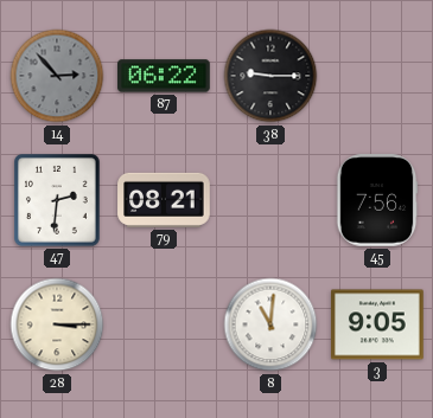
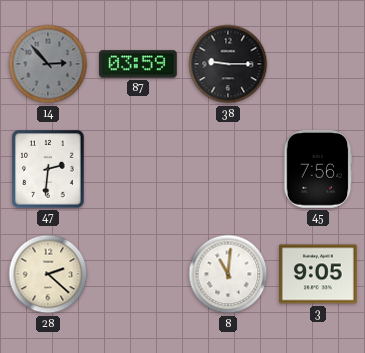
87: 06:22 -> 03:59
79: 08:21 -> none
28: 3:15 -> 2:22
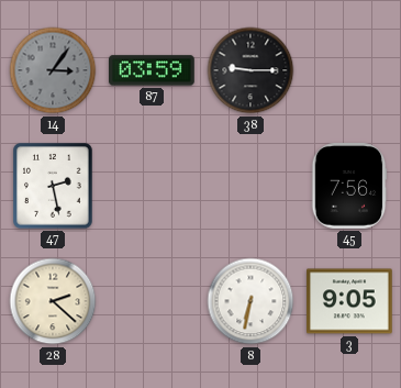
14: 2:53 -> 3:06
47: 2:31 -> 2:28
8: 11:01 -> 6:32
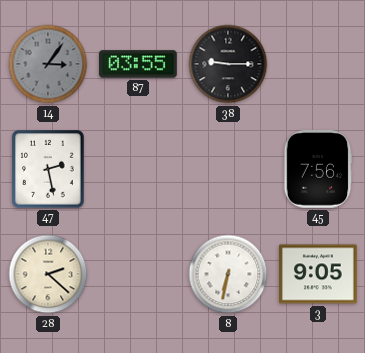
87: 03:59 -> 03:55
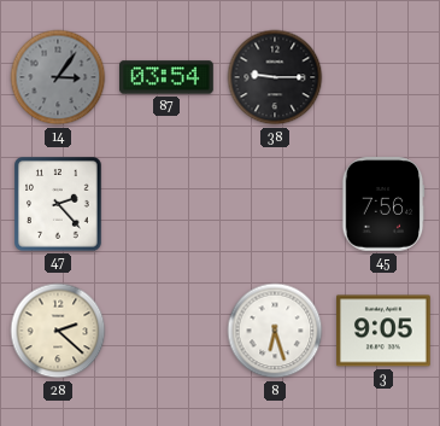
87: 03:55 -> 03:54
47: 2:28 -> 2:23
8: 6:32 -> 6:27
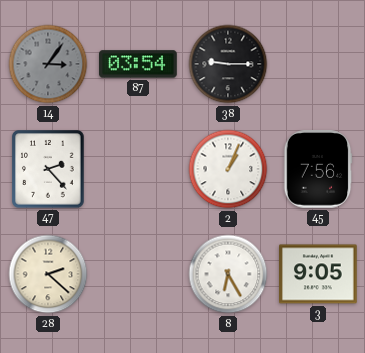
2: none -> 1:04
8: 6:27 -> 6:25
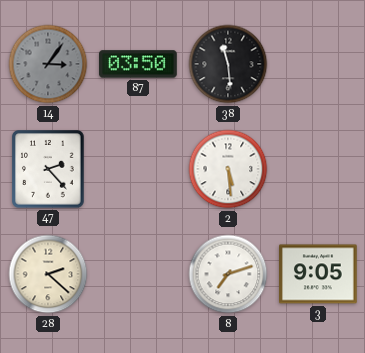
87: 03:54 -> 03:50
38: 9:15 -> 11:29
2: 1:04 -> 5:29
45: 7:56 -> none
8: 6:25 -> 7:12
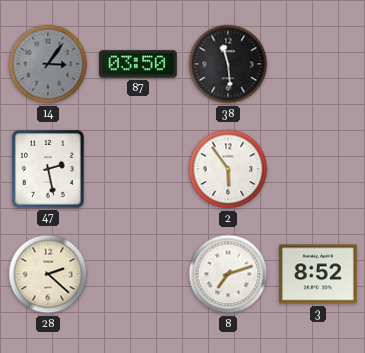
47: 2:23 -> 2:28
2: 5:29 -> 5:54
3: 9:05 -> 8:52
